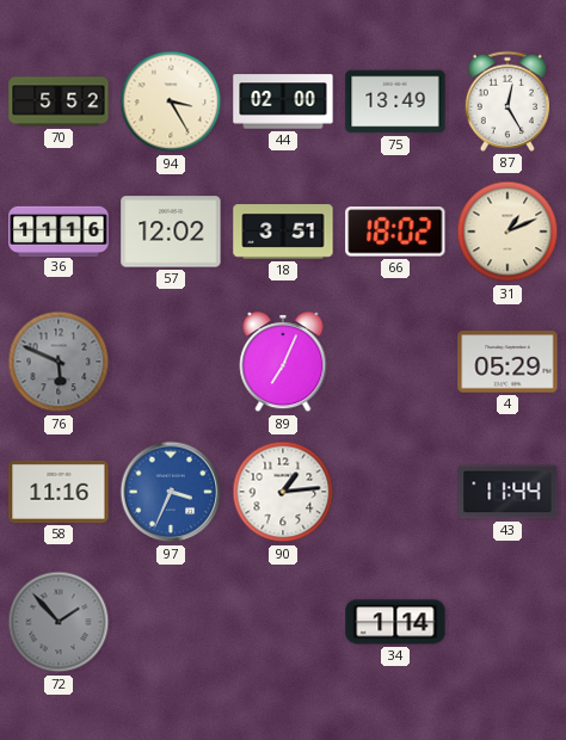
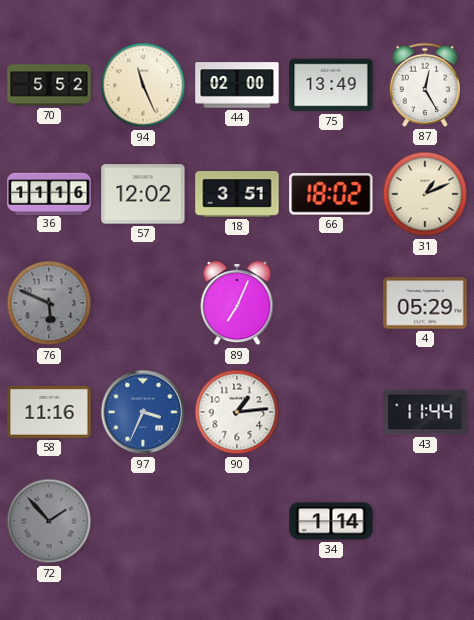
94: 3:25 -> 11:26
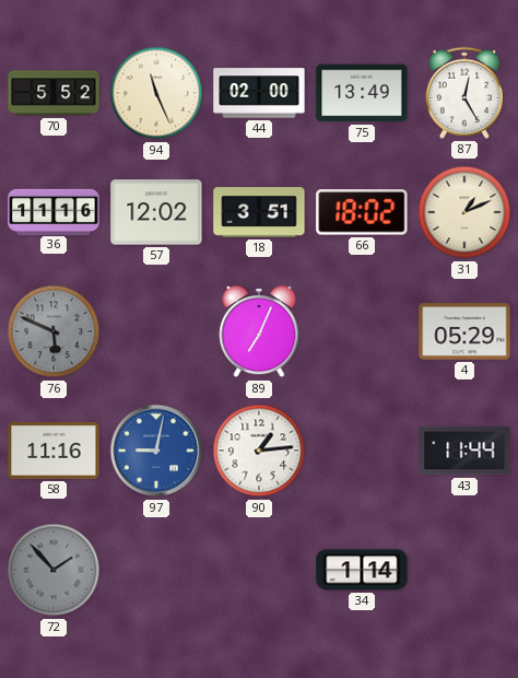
97: 3:34 -> 9:02
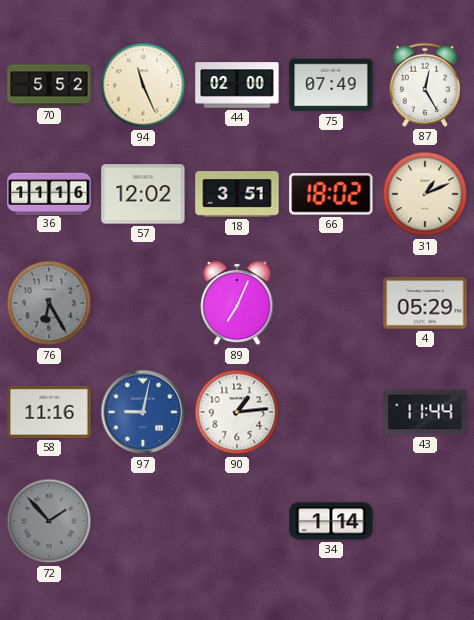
75: 13:49 -> 07:49
76: 5:49 -> 6:25
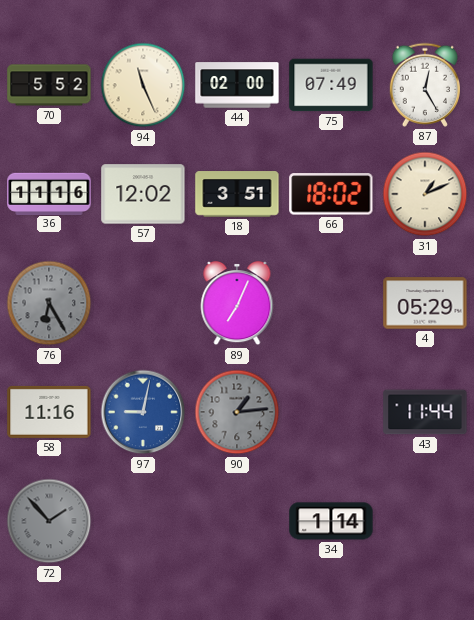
90 dial: white -> grey
